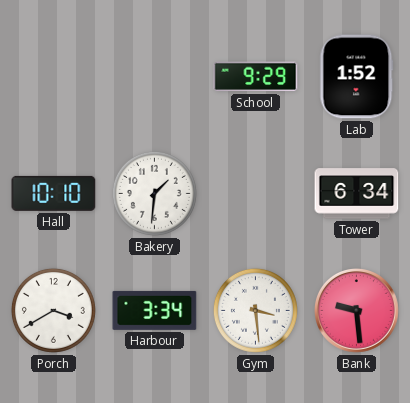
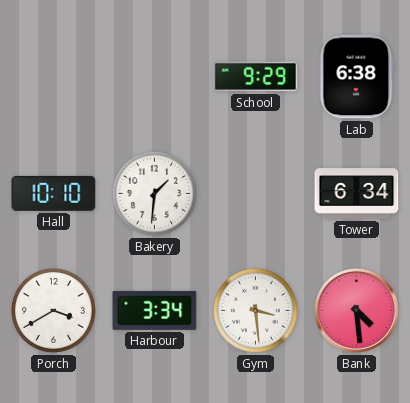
Lab: 1:52 -> 6:38
Bank: 9:29 -> 4:29
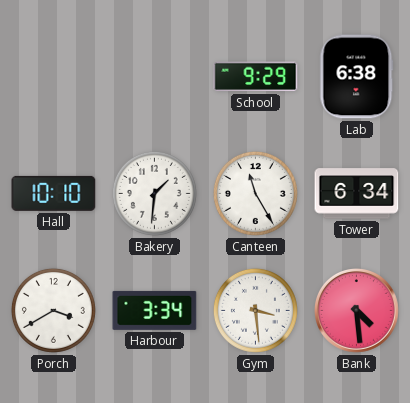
Canteen: none -> 11:25
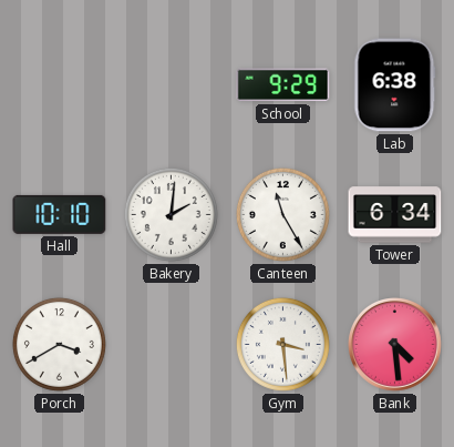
Bakery: 1:31 -> 2:01
Harbour: 3:34 -> none
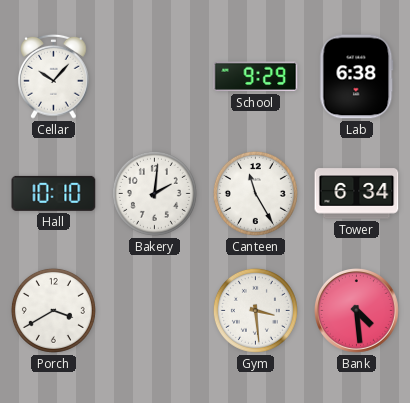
Cellar: none -> 10:07
